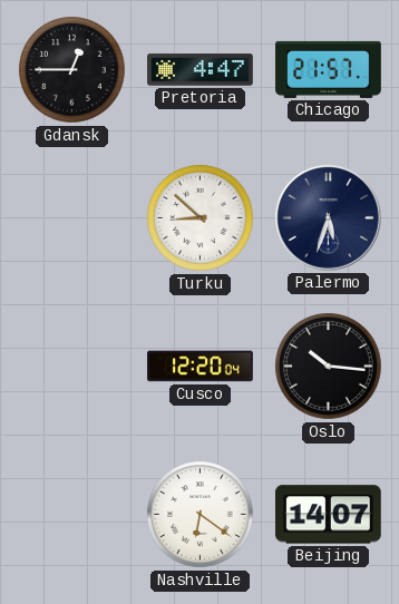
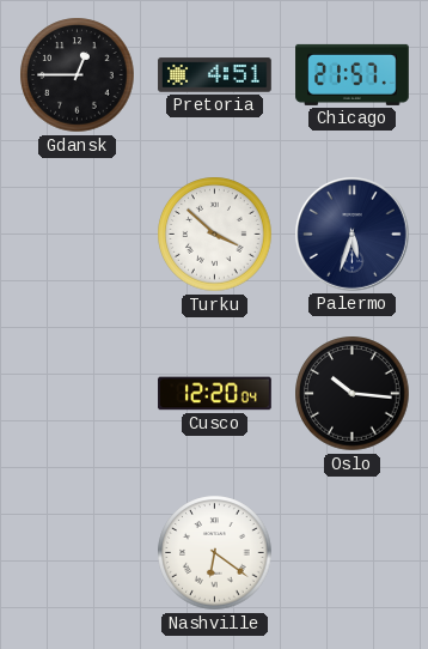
Pretoria: 4:47 -> 4:51
Turku: 8:52 -> 3:52
Beijing: 14:07 -> none
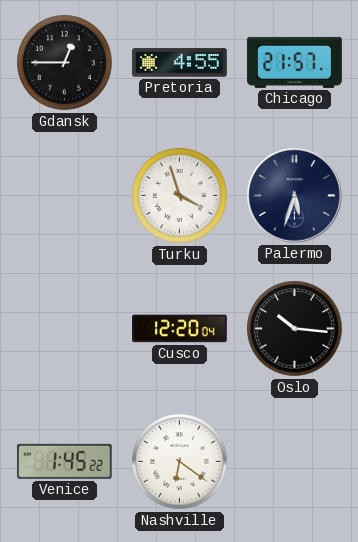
Pretoria: 4:51 -> 4:55
Turku: 3:52 -> 3:57
Venice: none -> 1:45
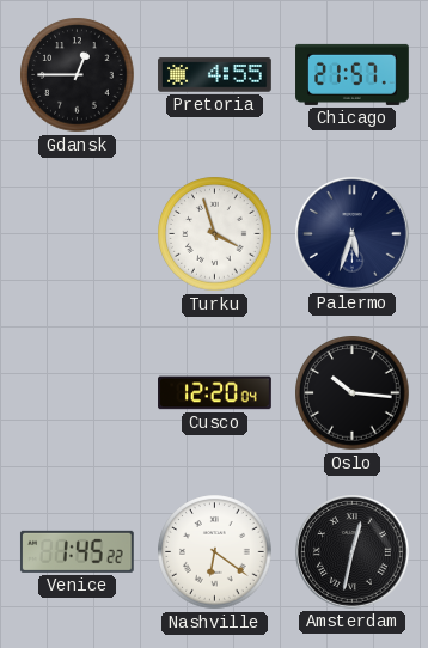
Amsterdam: none -> 12:32
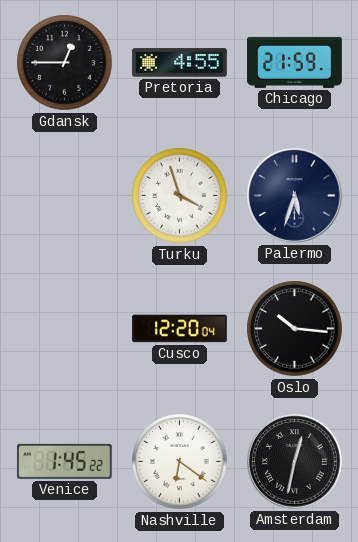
Chicago: 21:57 -> 21:59
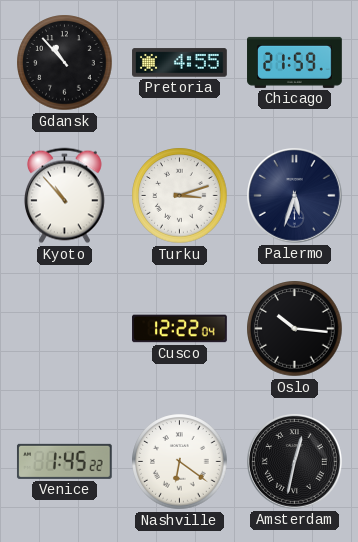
Gdansk: 12:45 -> 10:53
Kyoto: none -> 10:53
Turku: 3:57 -> 3:12
Cusco: 12:20 -> 12:22
